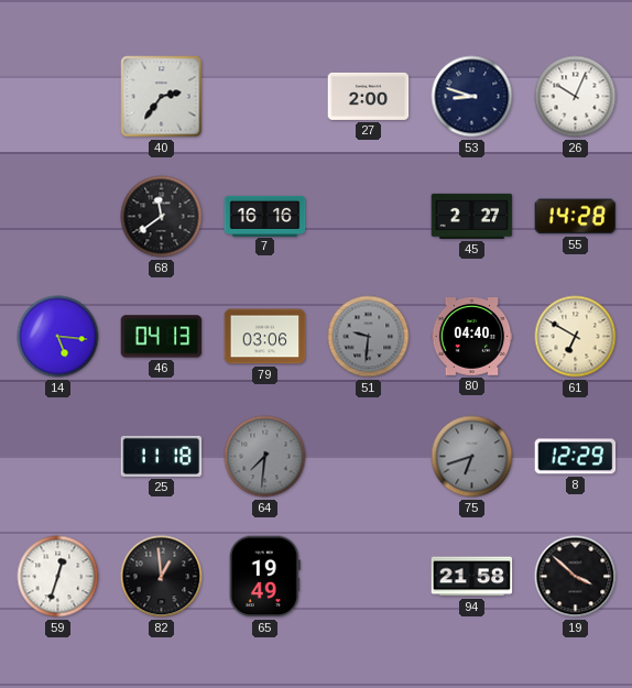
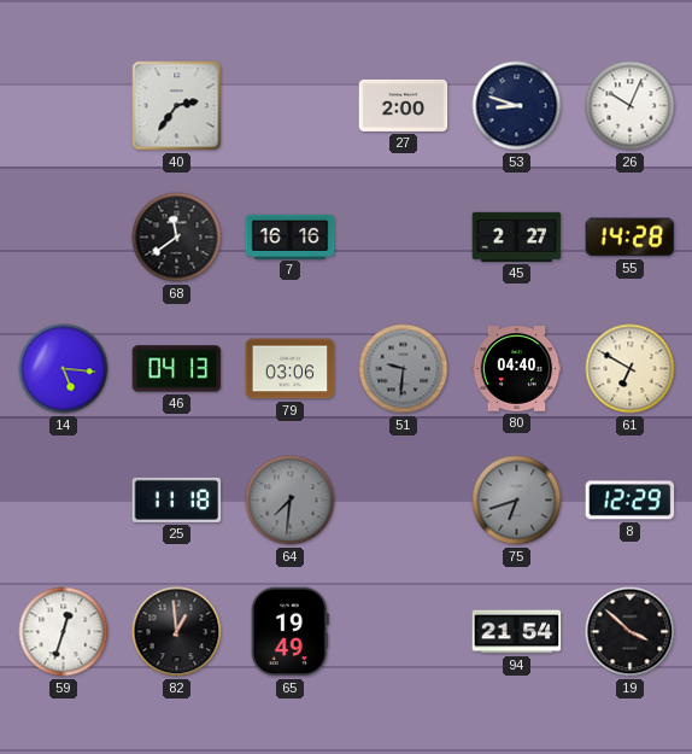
94: 21:58 -> 21:54
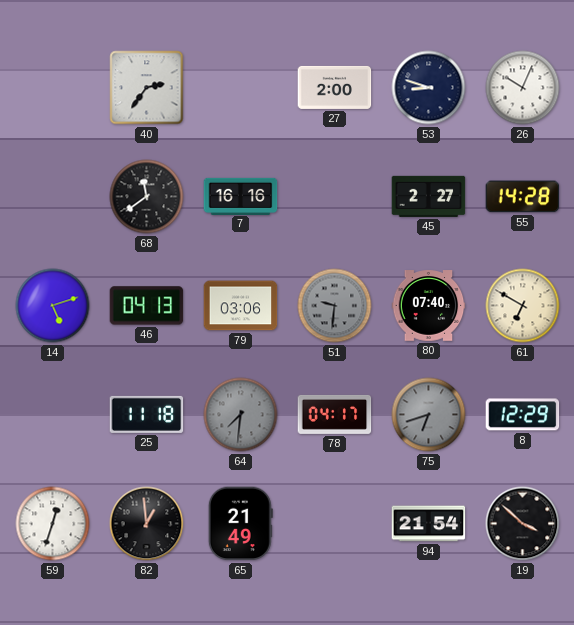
14: 5:16 -> 5:12
80: 04:40 -> 07:40
78: none -> 04:17
65: 19:49 -> 21:49
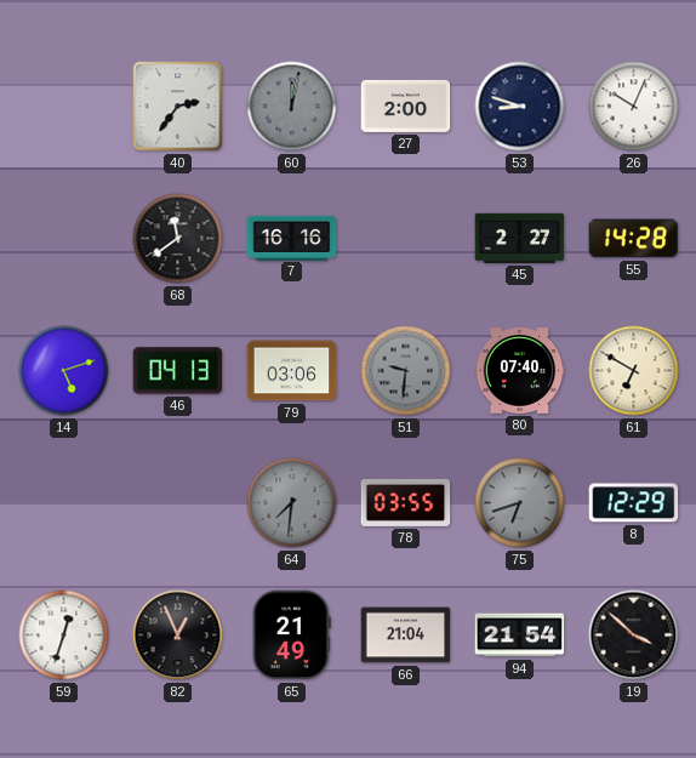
60: none -> 12:02
25: 11:18 -> none
78: 04:17 -> 03:55
82: 12:59 -> 12:56
66: none -> 21:04
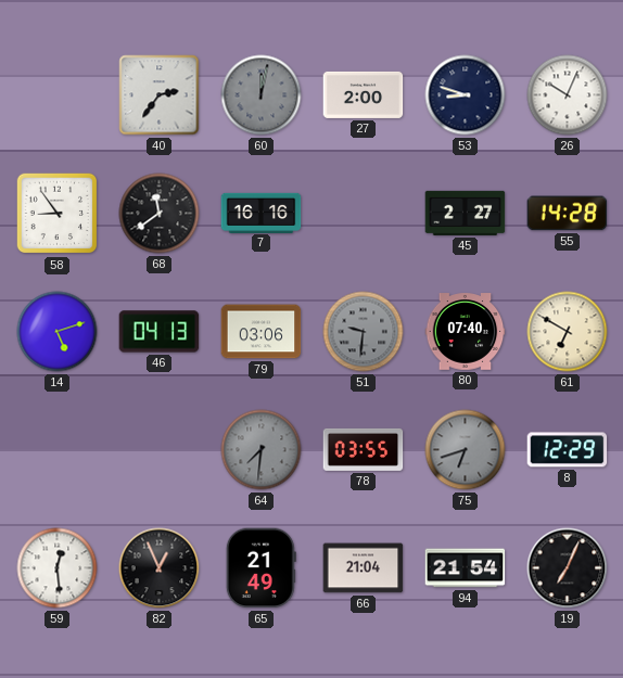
58: none -> 8:54
59: 12:33 -> 12:29
19: 3:52 -> 7:04
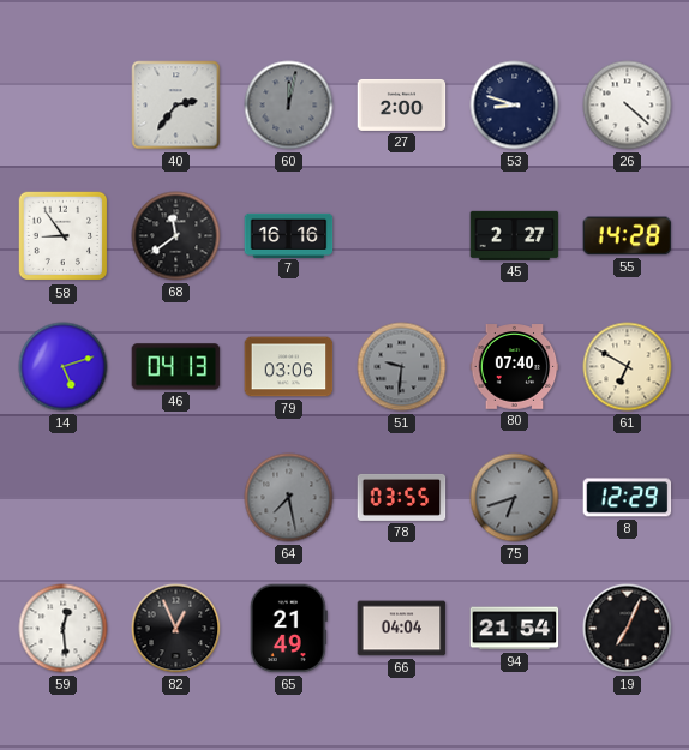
26: 10:04 -> 4:22
64: 7:31 -> 7:28
66: 21:04 -> 04:04
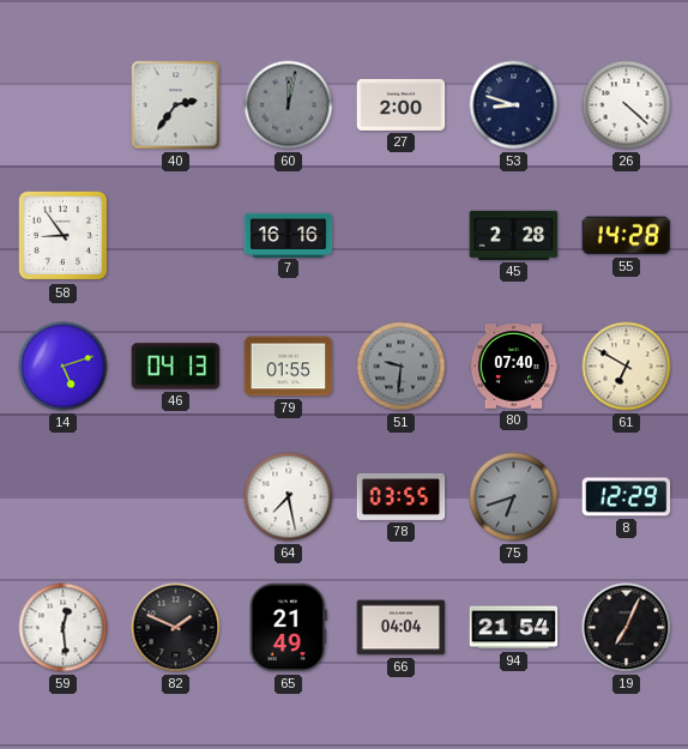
68: 11:39 -> none
45: 2:27 -> 2:28
79: 03:06 -> 01:55
64 dial: grey -> white
82: 12:56 -> 1:49
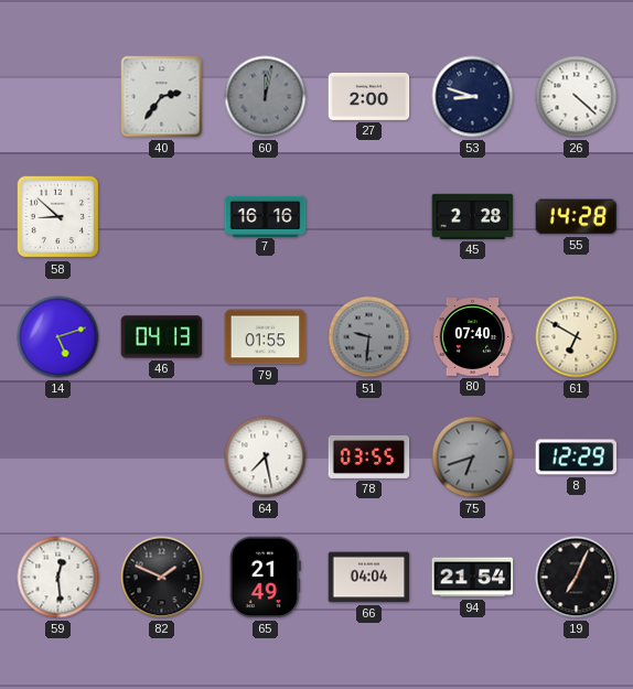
58: 8:54 -> 8:52
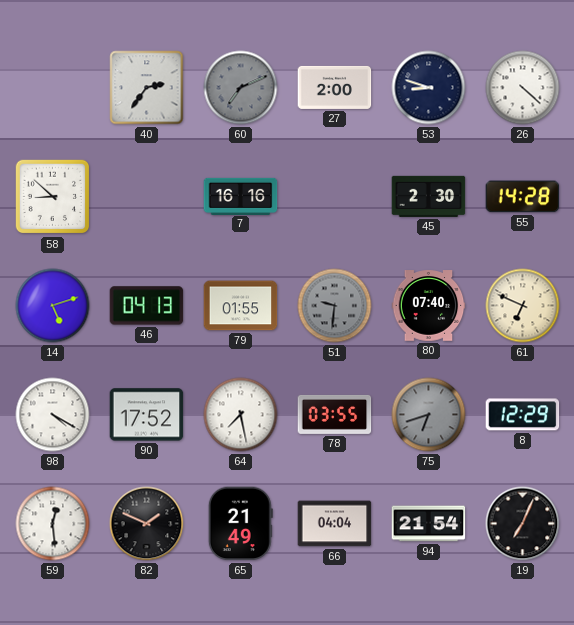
60: 12:02 -> 7:11
45: 2:28 -> 2:30
61: 6:50 -> 6:49
98: none -> 4:20
90: none -> 17:52
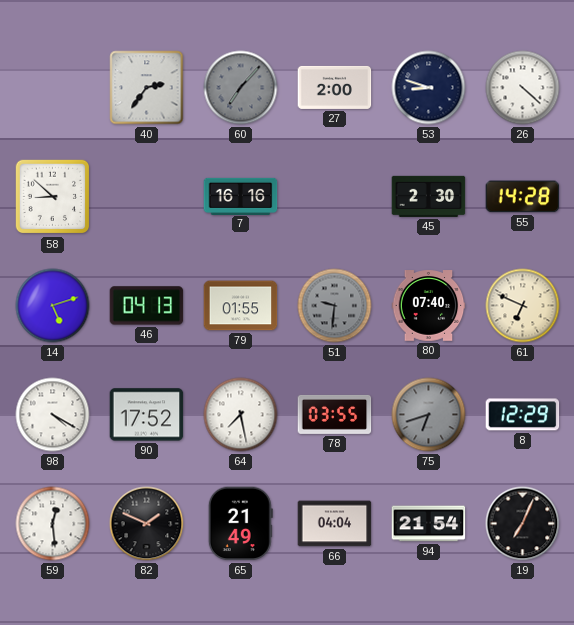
60: 7:11 -> 7:07
